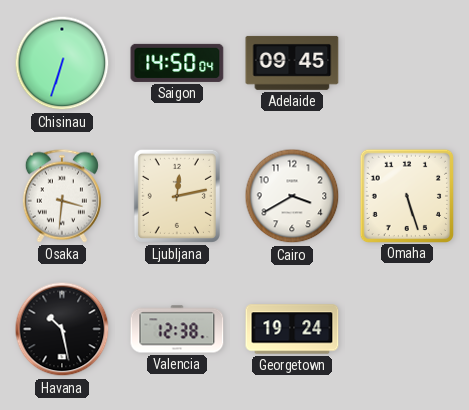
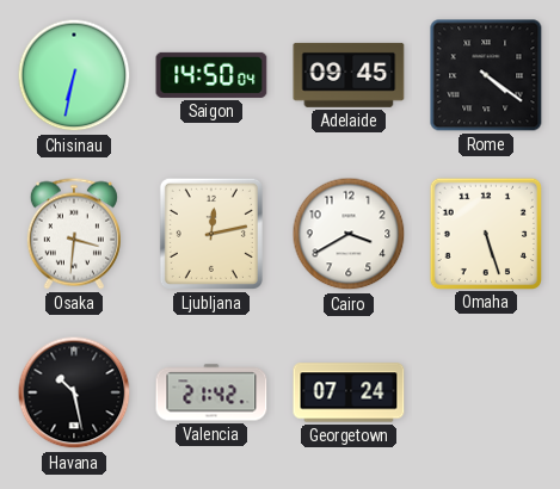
Chisinau: 6:33 -> 6:32
Rome: none -> 4:21
Valencia: 12:38 -> 21:42
Georgetown: 19:24 -> 07:24
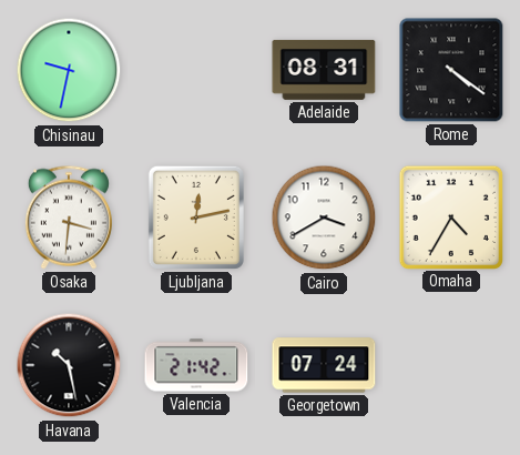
Chisinau: 6:32 -> 9:32
Saigon: 14:50 -> none
Adelaide: 09:45 -> 08:31
Omaha: 5:27 -> 4:35
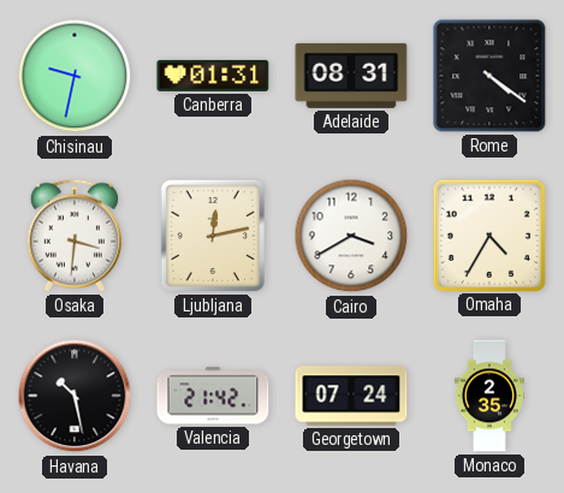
Canberra: none -> 01:31
Monaco: none -> 2:35
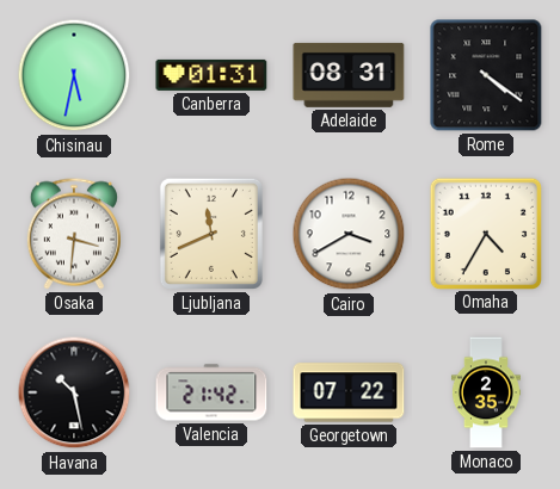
Chisinau: 9:32 -> 5:32
Ljubljana: 12:13 -> 11:41
Georgetown: 07:24 -> 07:22
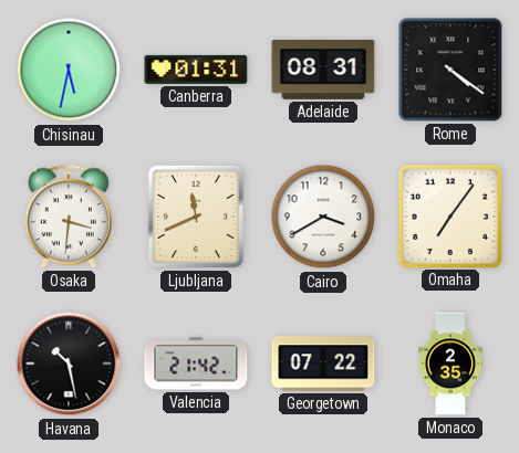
Omaha: 4:35 -> 7:06
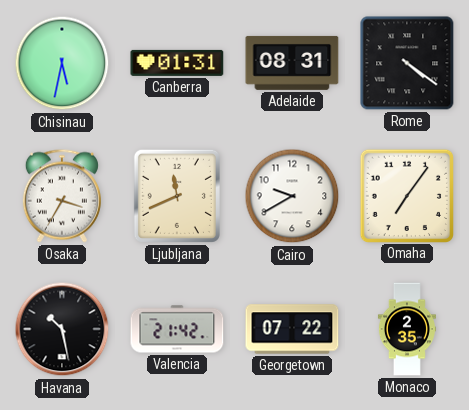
Osaka: 3:31 -> 3:35
Cairo: 3:40 -> 9:40
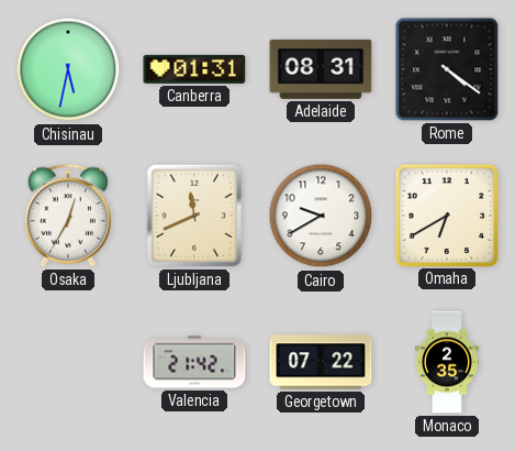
Osaka: 3:35 -> 12:35
Omaha: 7:06 -> 6:40
Havana: 10:28 -> none
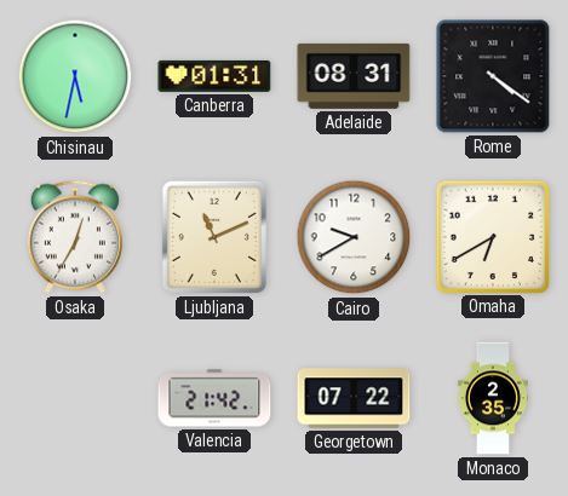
Ljubljana: 11:41 -> 11:11
